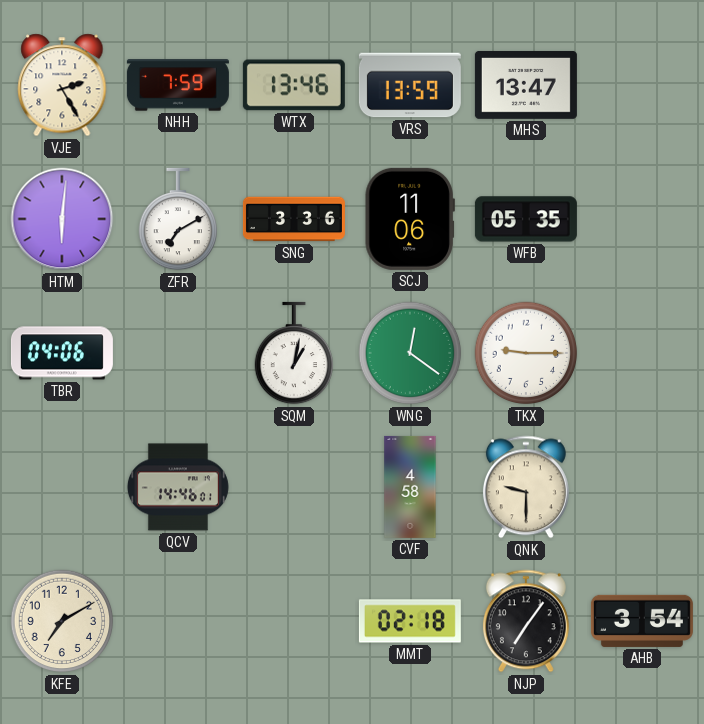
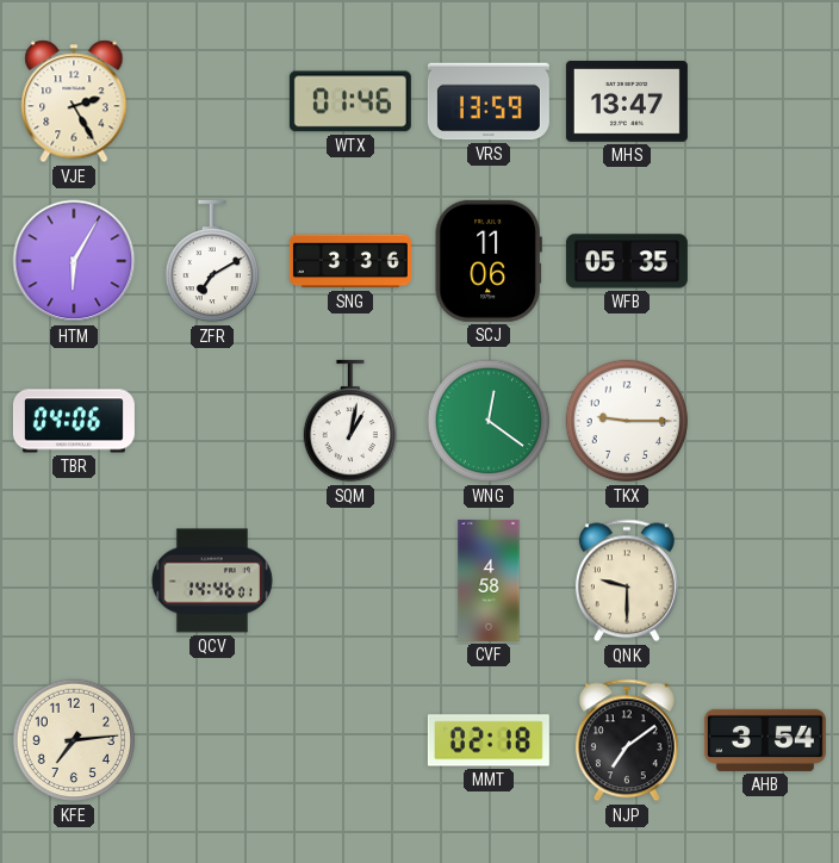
NHH: 7:59 -> none
WTX: 13:46 -> 01:46
HTM: 6:01 -> 6:05
KFE: 7:10 -> 7:14
NJP: 7:06 -> 7:09
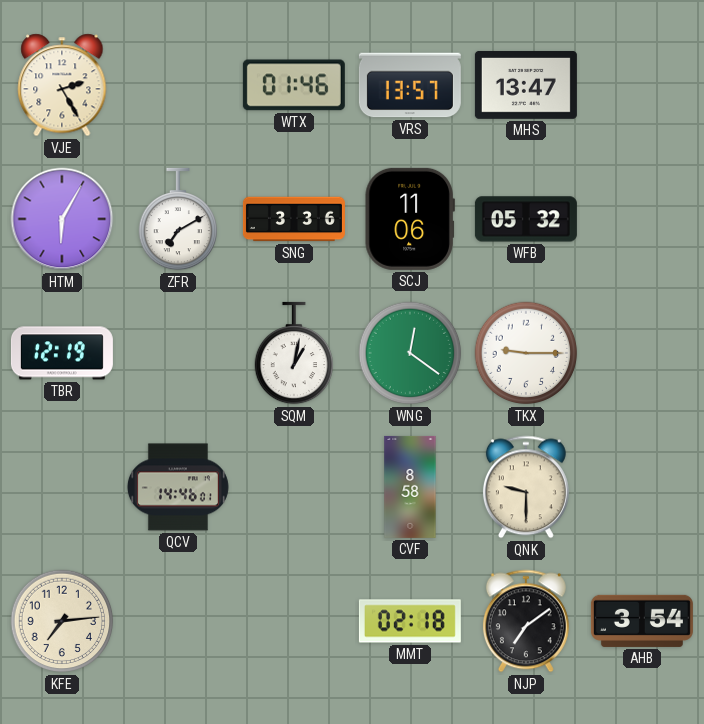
VRS: 13:59 -> 13:57
WFB: 05:35 -> 05:32
TBR: 04:06 -> 12:19
CVF: 4:58 -> 8:58
